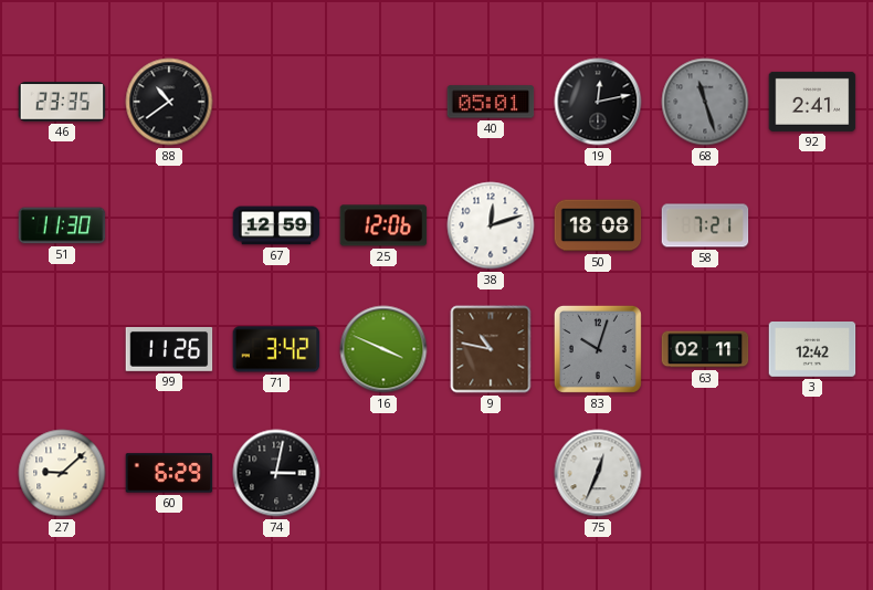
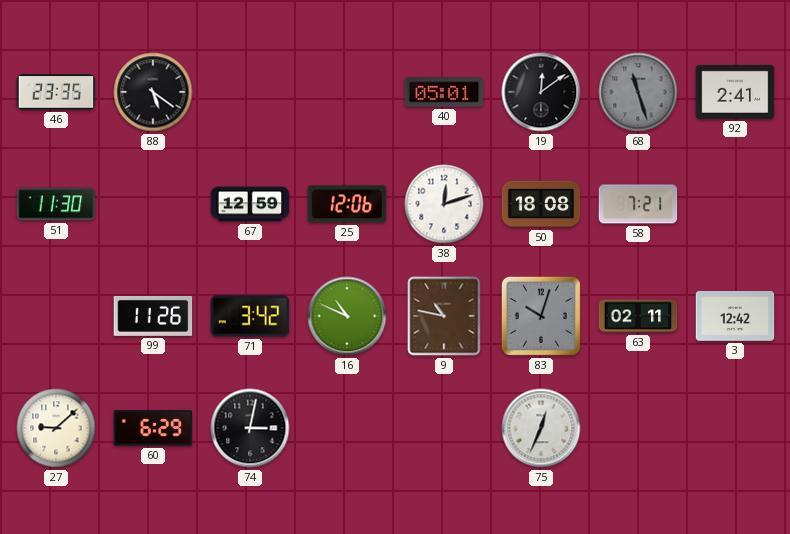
88: 10:39 -> 5:21
19: 12:13 -> 12:09
16: 3:49 -> 10:49
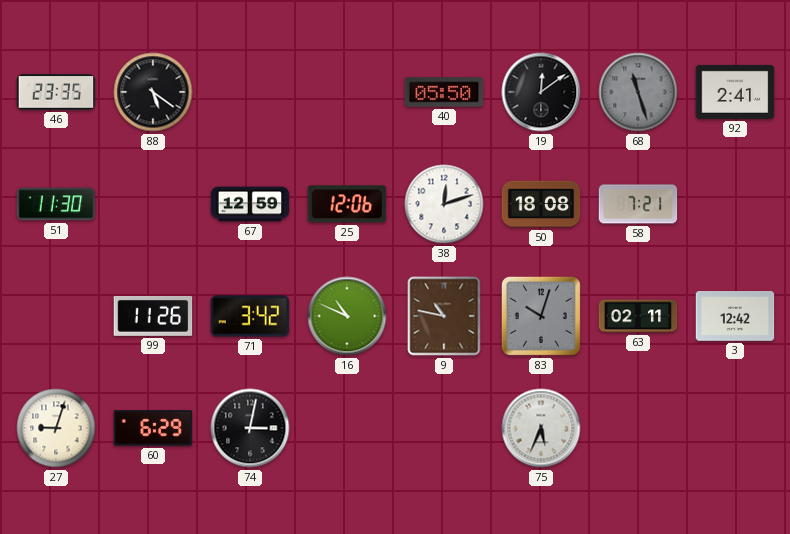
40: 05:01 -> 05:50
27: 9:08 -> 9:03
75: 12:34 -> 5:34
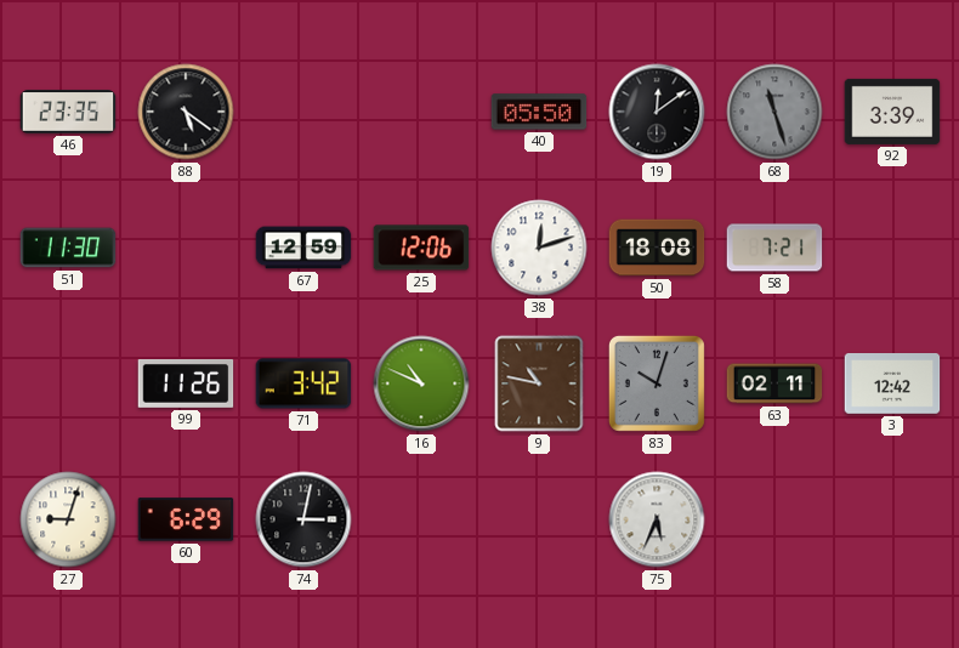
92: 2:41 -> 3:39
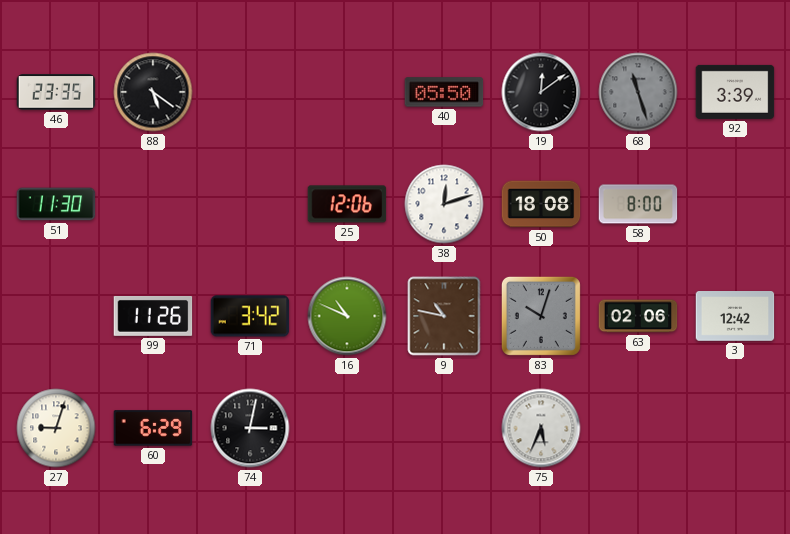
67: 12:59 -> none
58: 7:21 -> 8:00
63: 02:11 -> 02:06
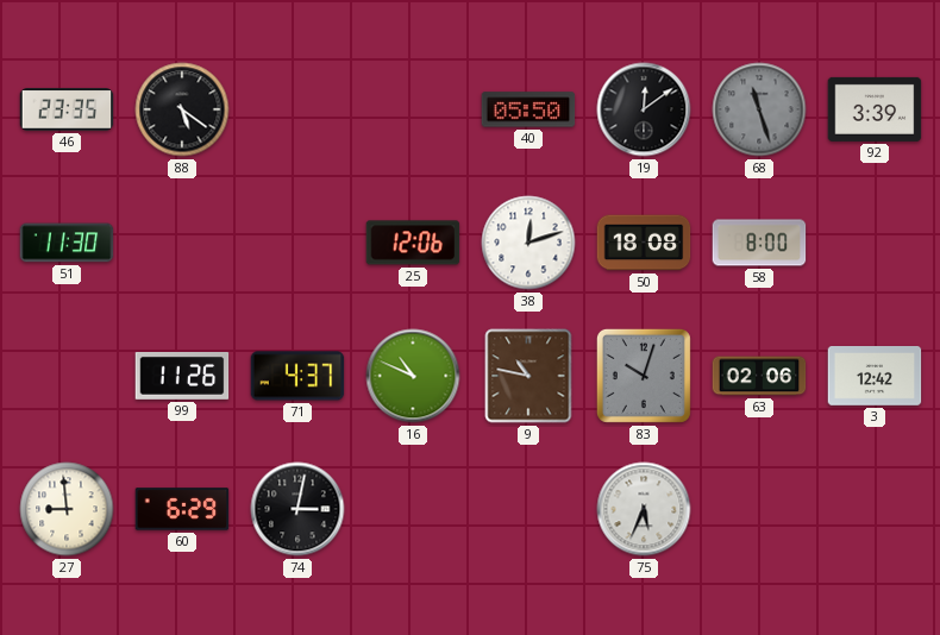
71: 3:42 -> 4:37
27: 9:03 -> 8:59
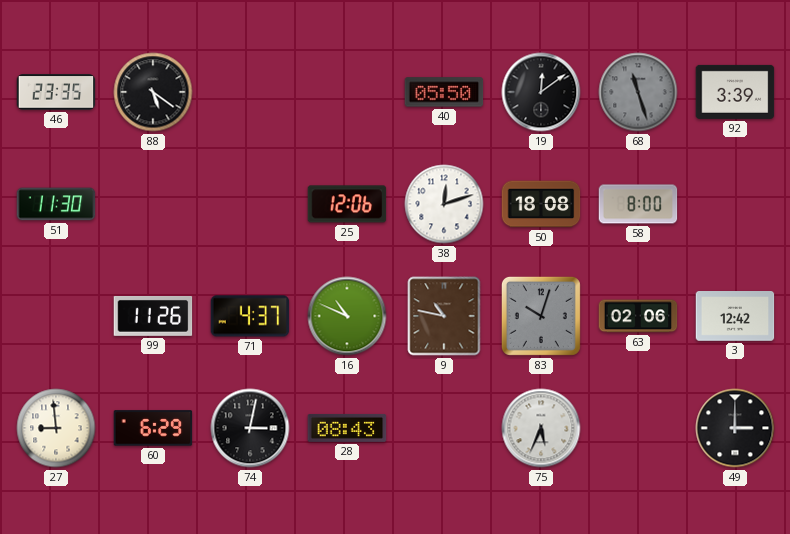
28: none -> 08:43
49: none -> 3:00
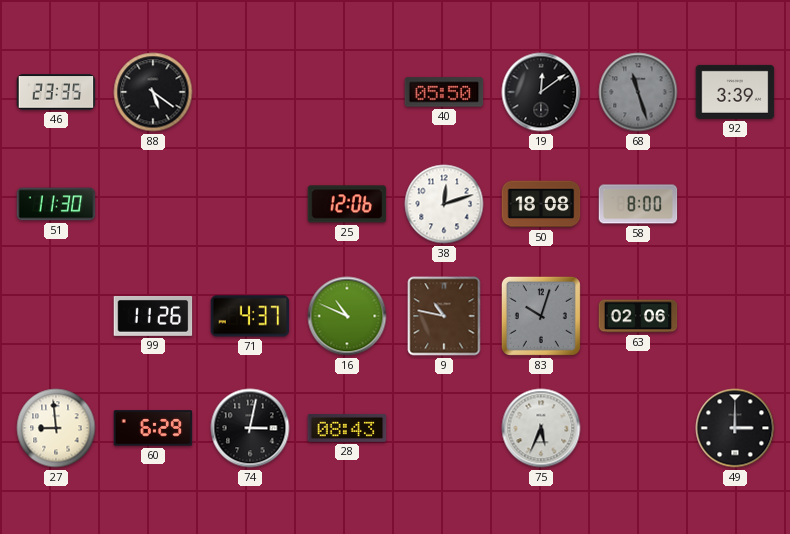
3: 12:42 -> none
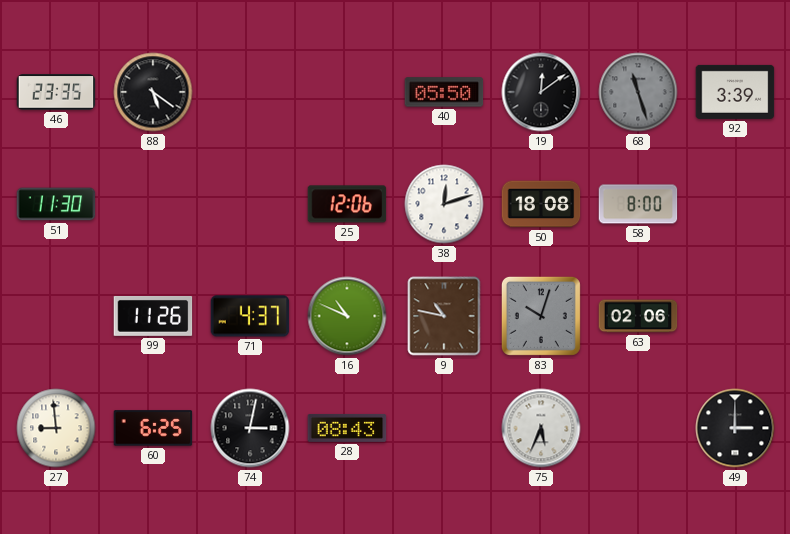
60: 6:29 -> 6:25
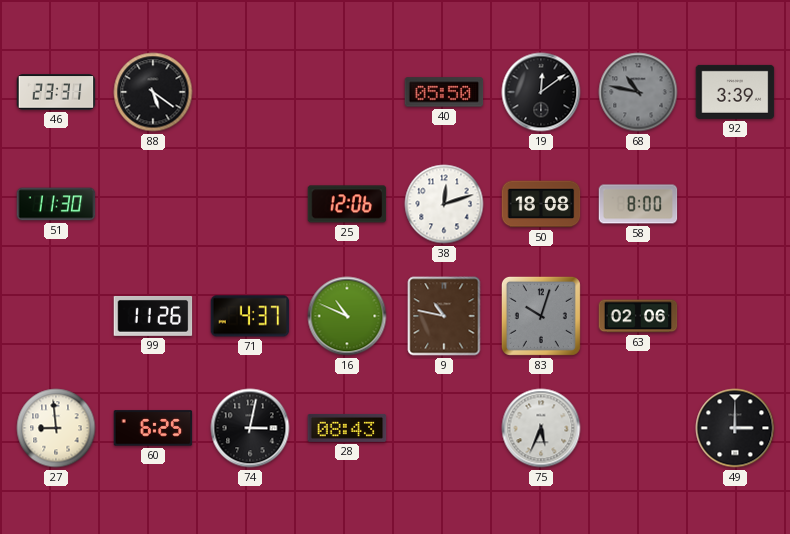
46: 23:35 -> 23:31
68: 11:27 -> 10:47
